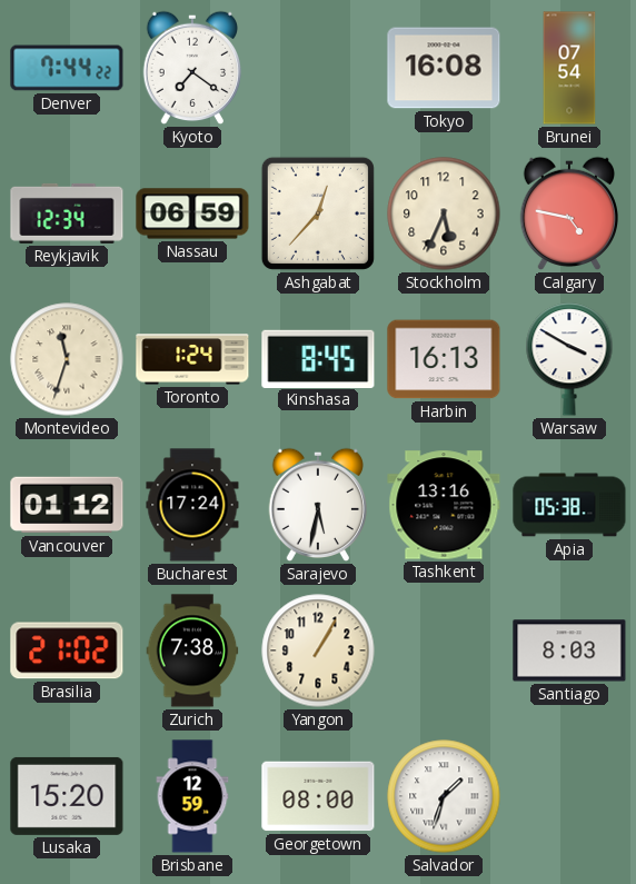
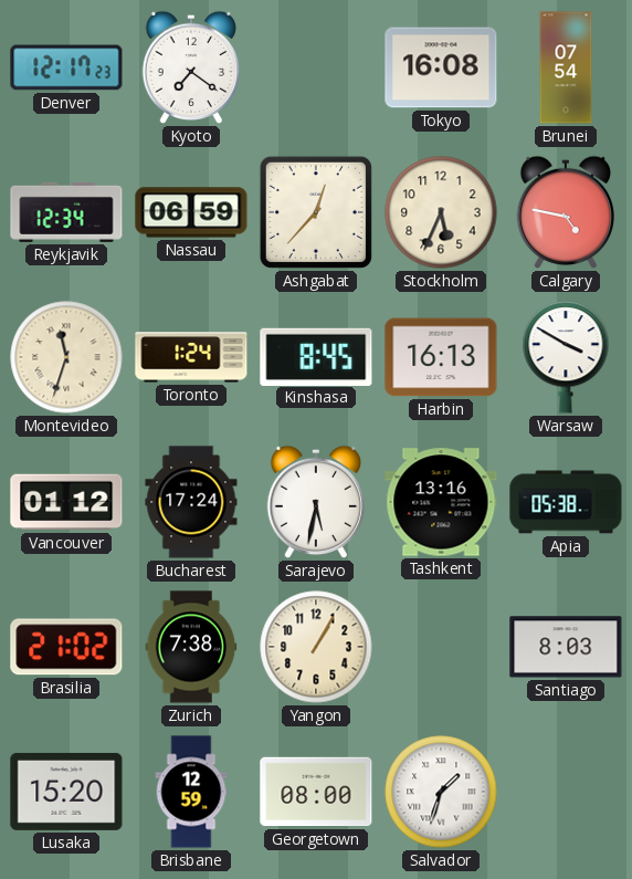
Denver: 7:44 -> 12:17
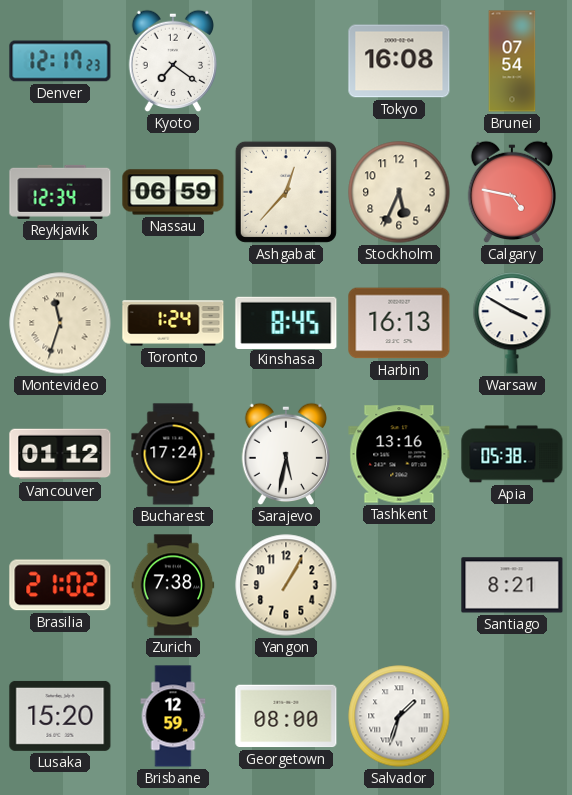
Santiago: 8:03 -> 8:21
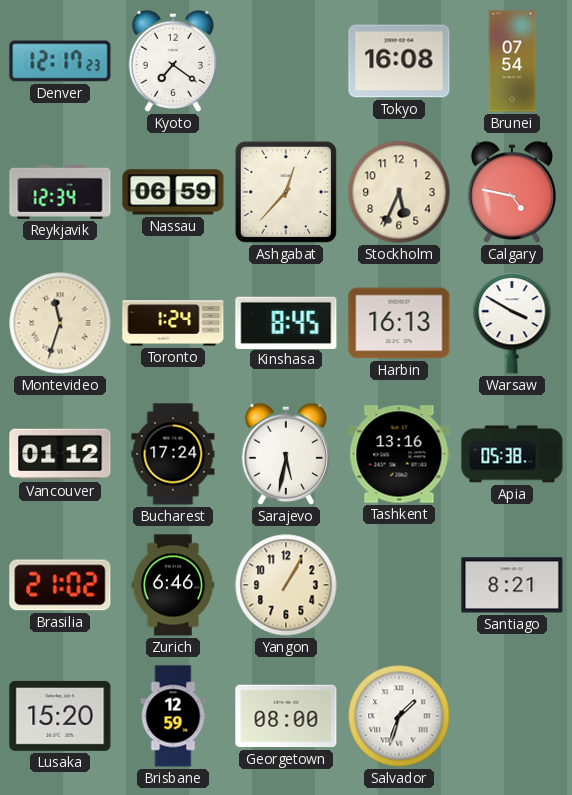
Zurich: 7:38 -> 6:46
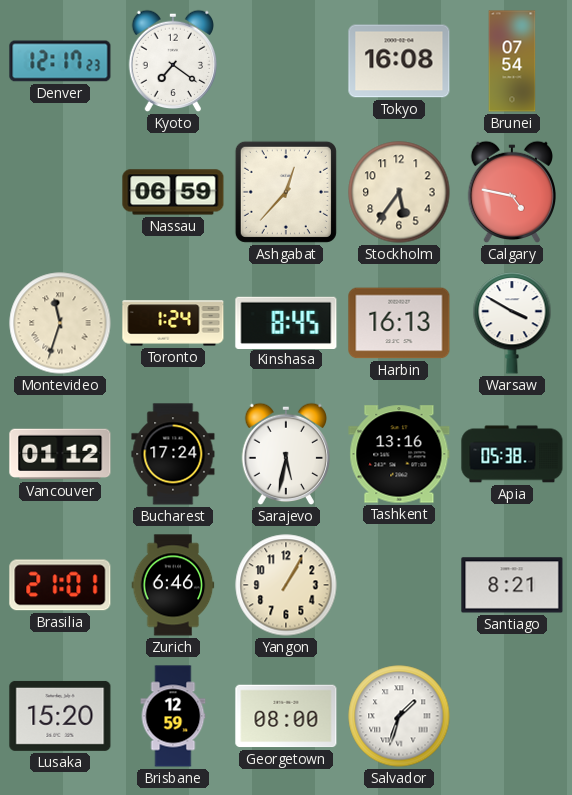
Reykjavik: 12:34 -> none
Stockholm: 5:34 -> 5:36
Brasilia: 21:02 -> 21:01
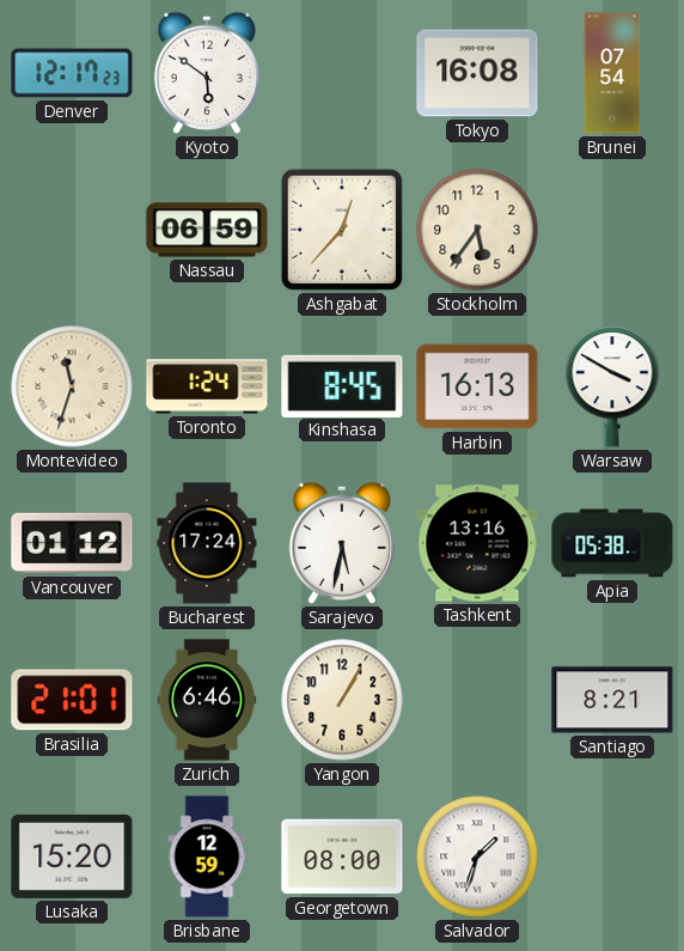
Kyoto: 7:21 -> 5:51
Calgary: 4:47 -> none
